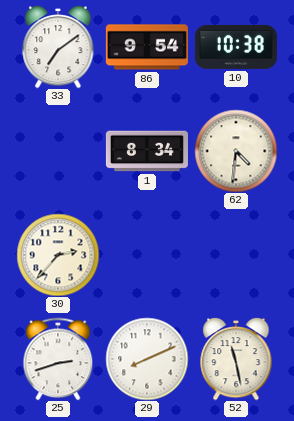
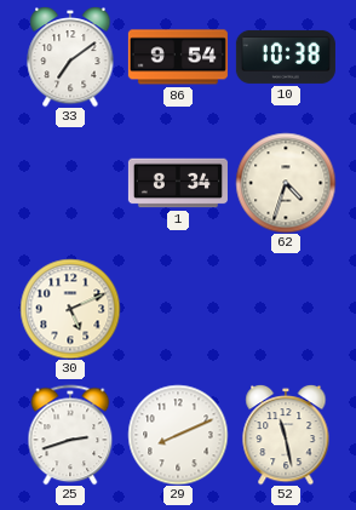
62: 4:31 -> 4:33
30: 2:37 -> 5:11
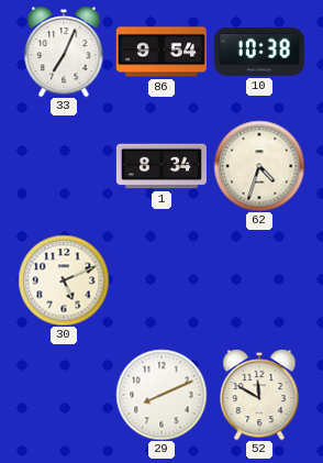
33: 7:09 -> 7:04
25: 2:42 -> none
52: 11:28 -> 11:50
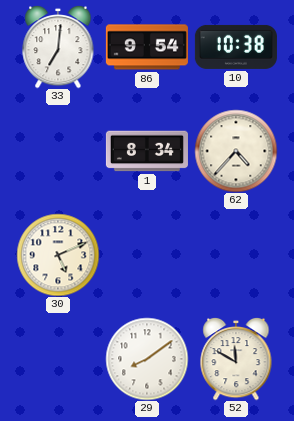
33: 7:04 -> 7:01
62: 4:33 -> 4:37
29: 8:11 -> 8:09
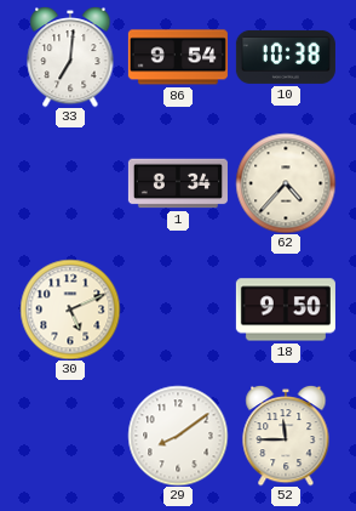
18: none -> 9:50
52: 11:50 -> 11:45
